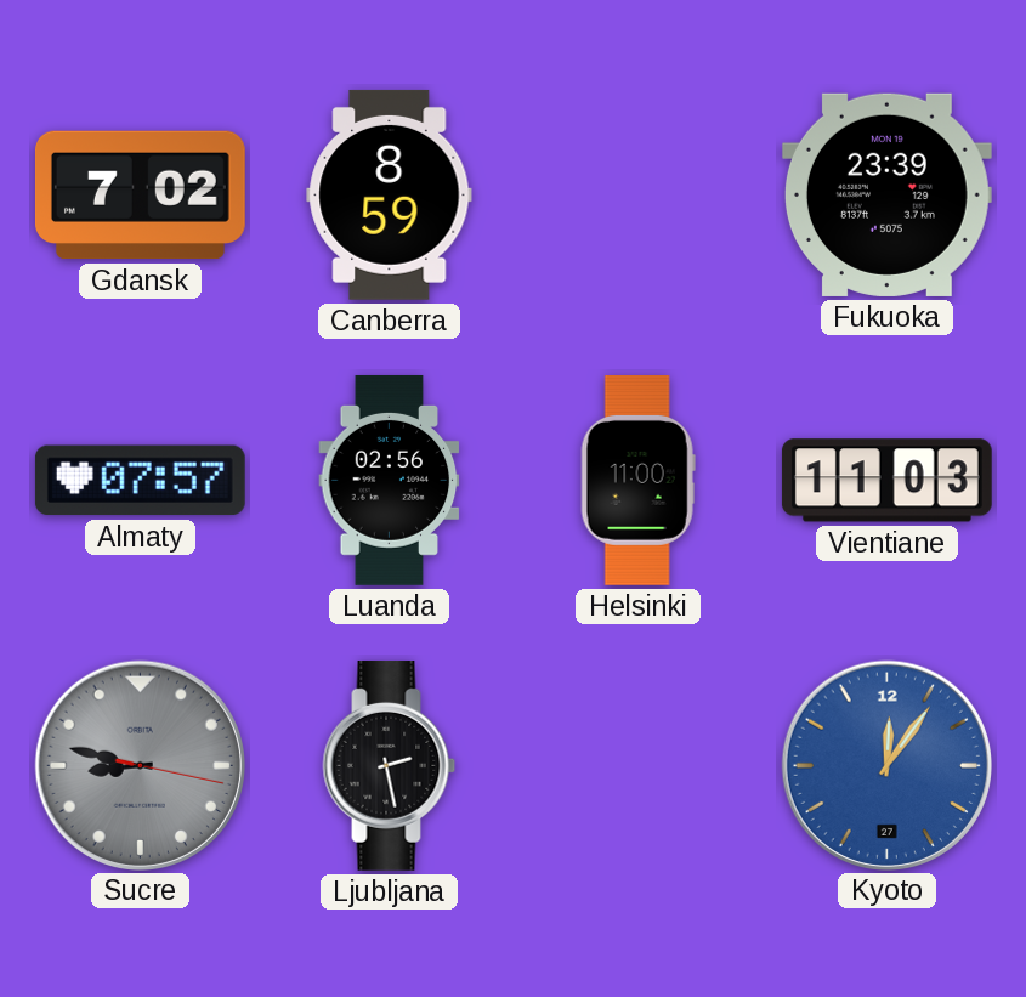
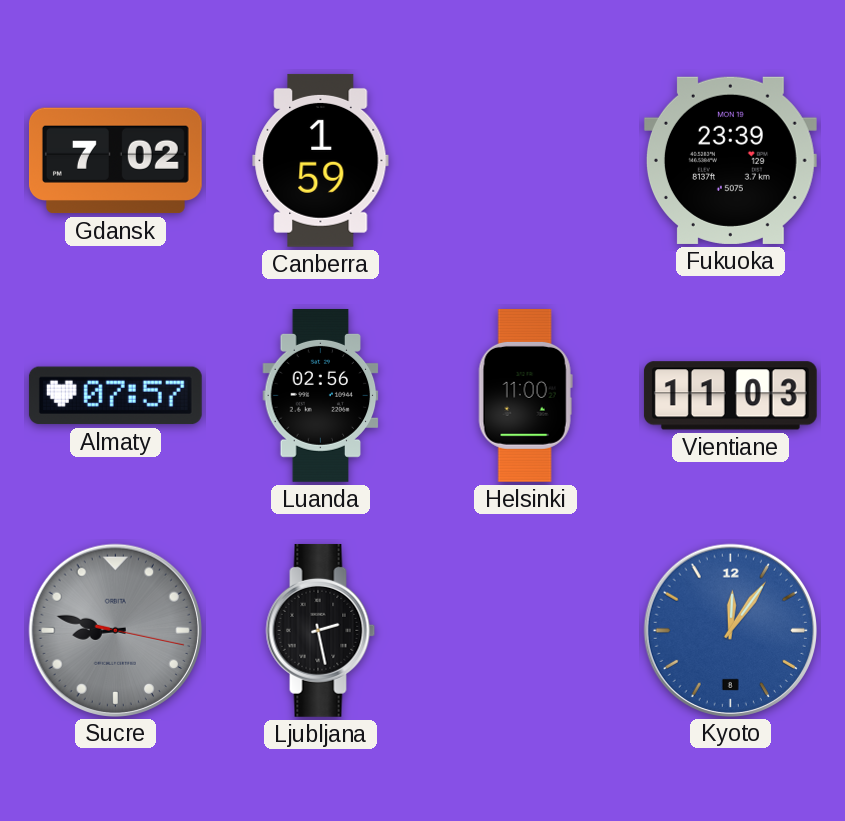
Canberra: 8:59 -> 1:59
Kyoto date: 27 -> 8
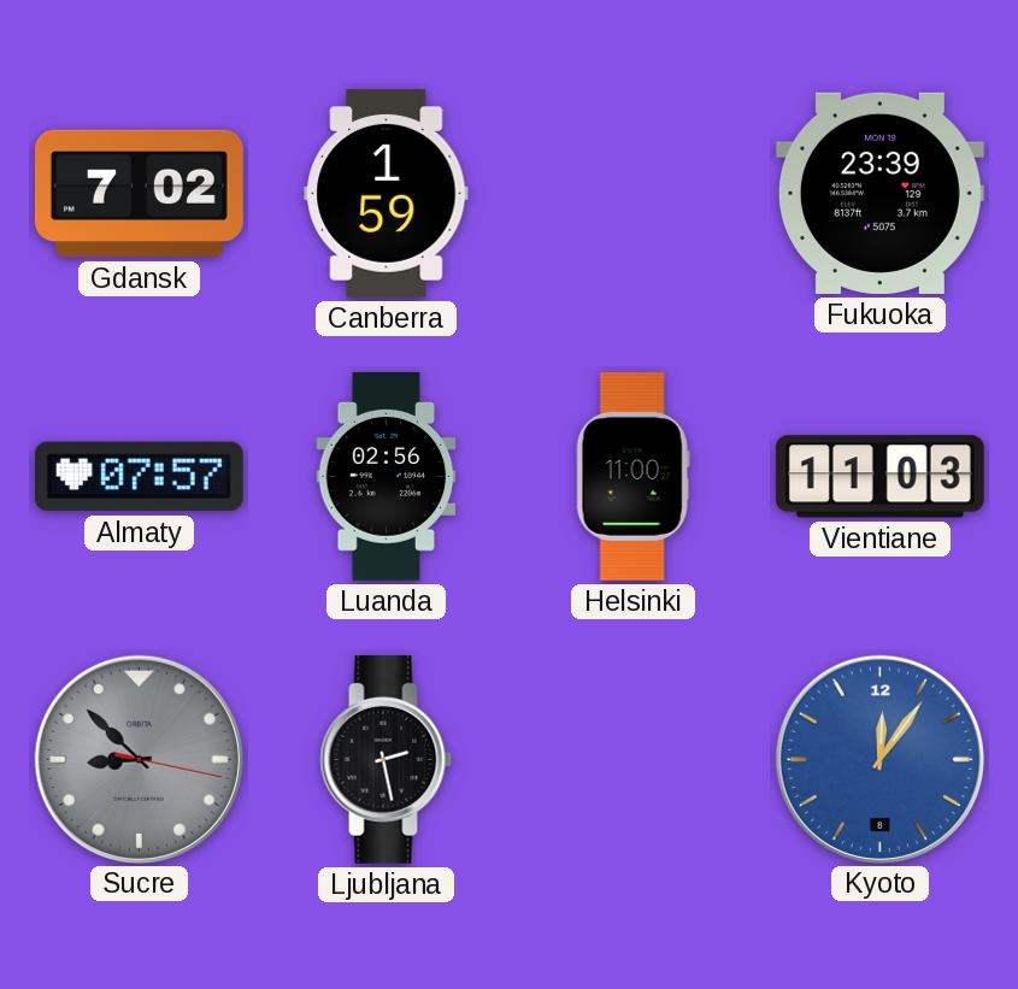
Sucre: 8:47 -> 8:52
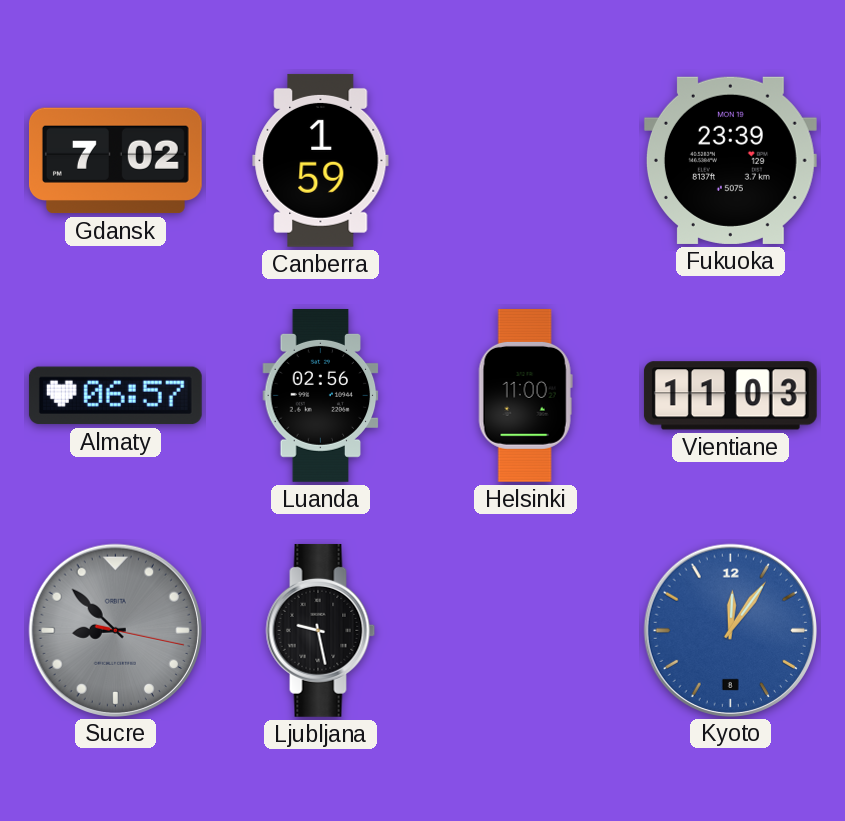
Almaty: 07:57 -> 06:57
Ljubljana: 2:28 -> 9:28
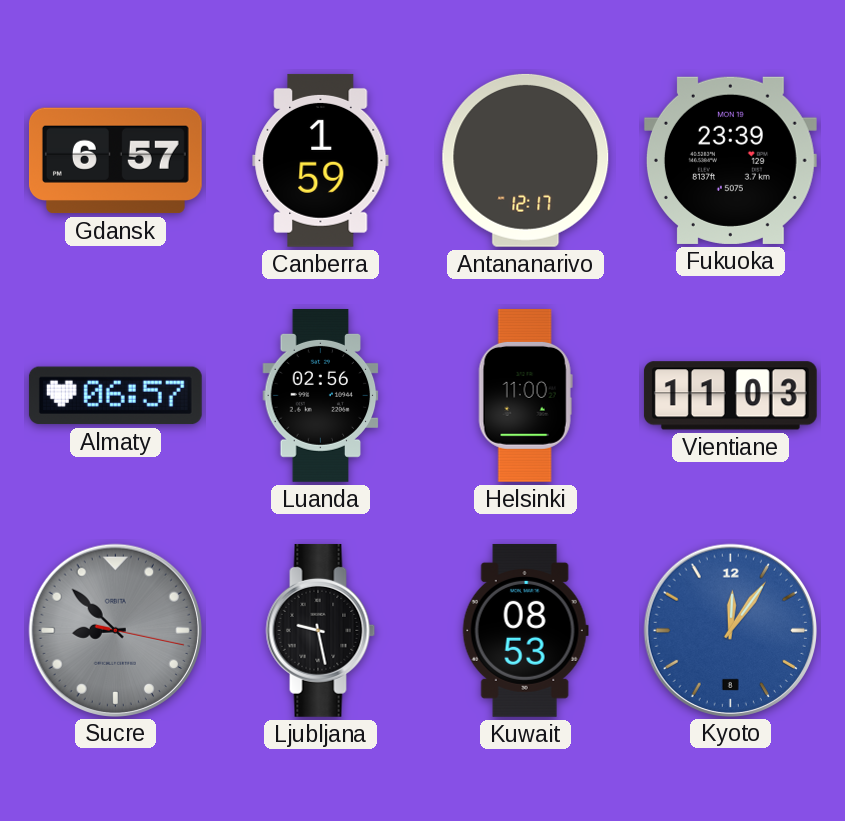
Gdansk: 7:02 -> 6:57
Antananarivo: none -> 12:17
Kuwait: none -> 08:53
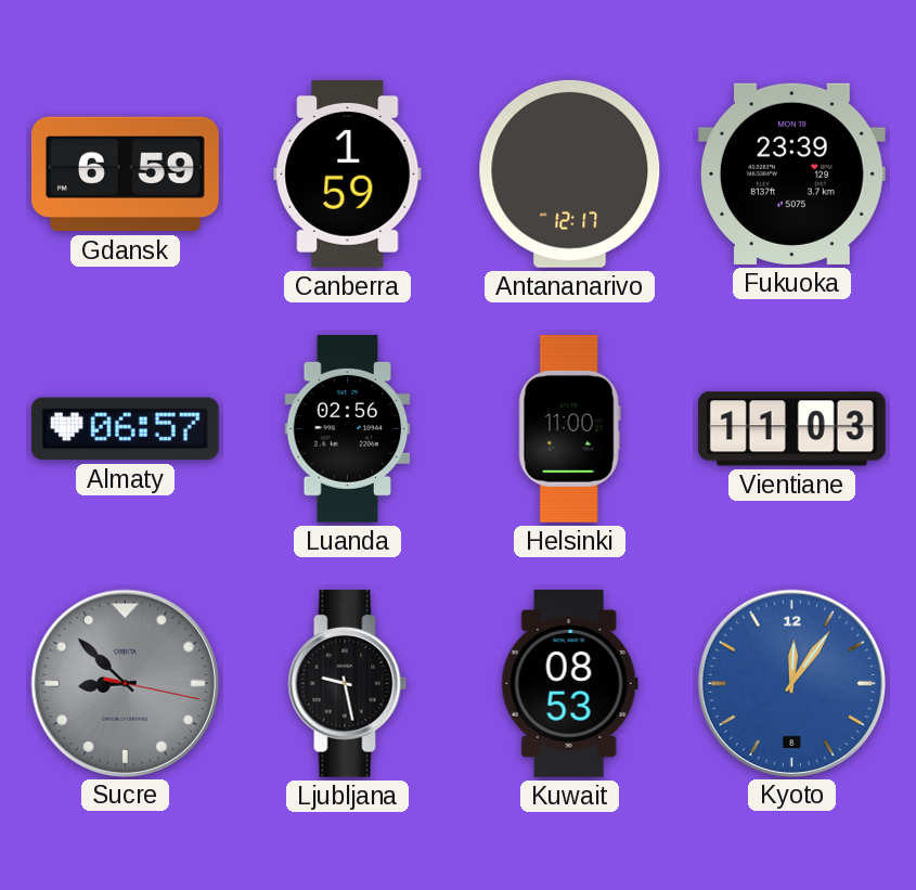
Gdansk: 6:57 -> 6:59
